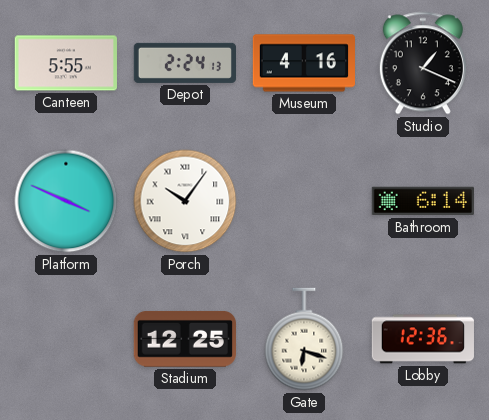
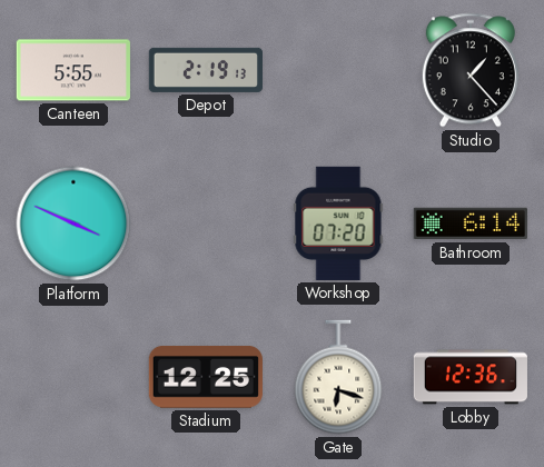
Depot: 2:24 -> 2:19
Museum: 4:16 -> none
Studio: 1:19 -> 1:23
Porch: 10:06 -> none
Workshop: none -> 07:20
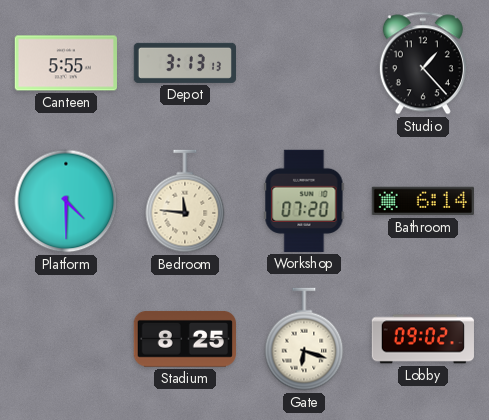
Depot: 2:19 -> 3:13
Platform: 3:49 -> 4:30
Bedroom: none -> 11:46
Stadium: 12:25 -> 8:25
Lobby: 12:36 -> 09:02
